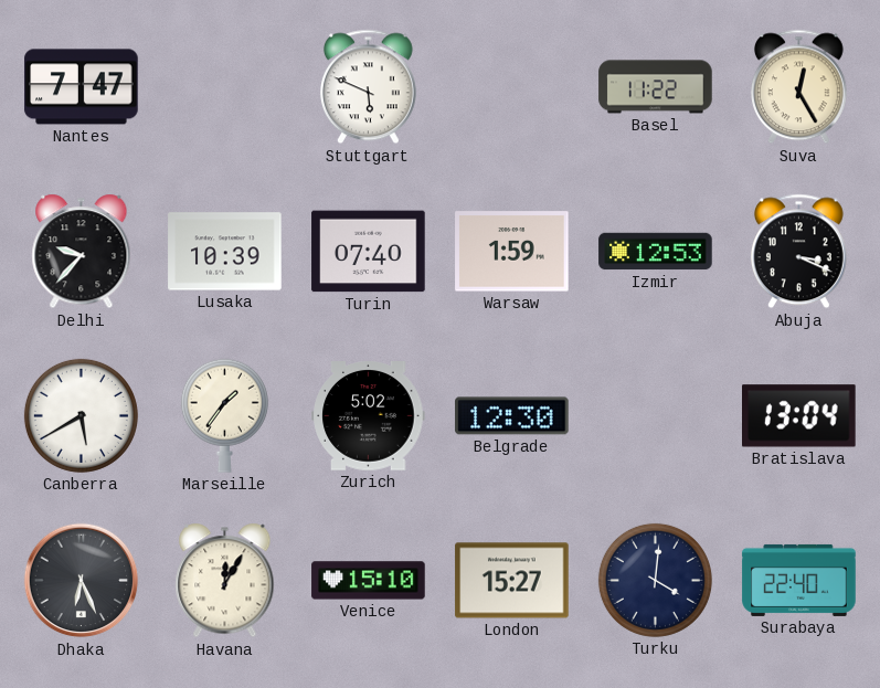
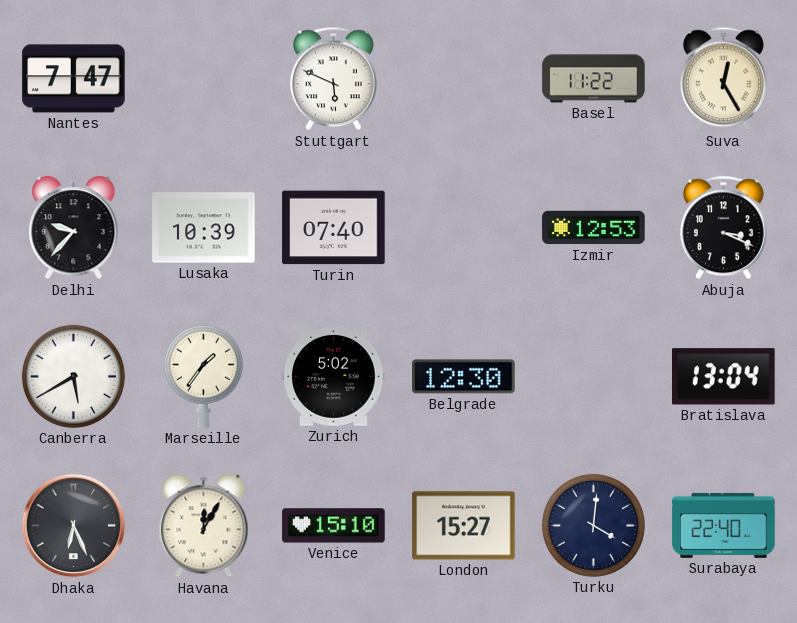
Warsaw: 1:59 -> none
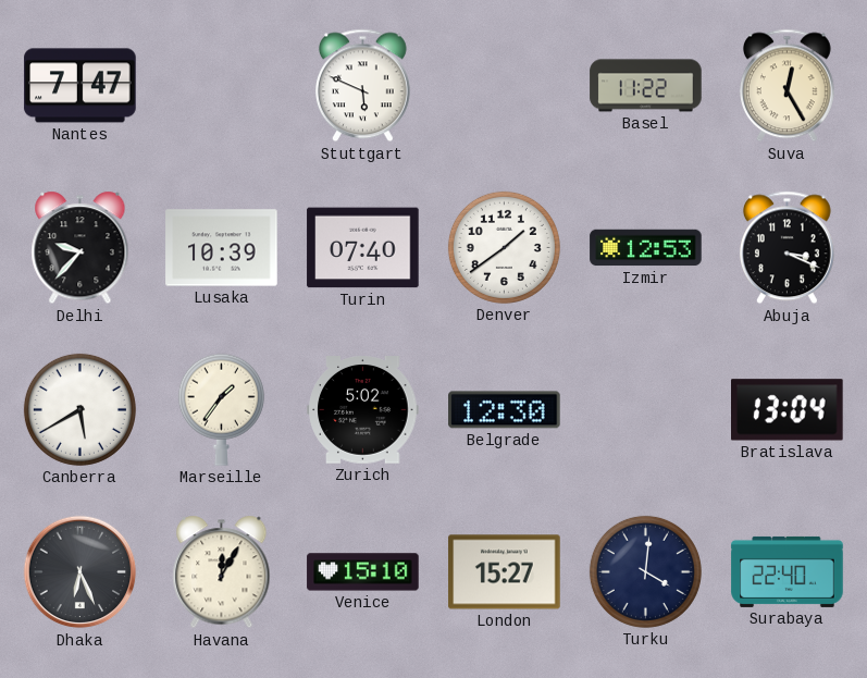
Denver: none -> 1:39
